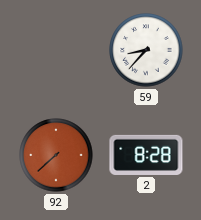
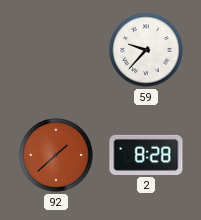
59: 8:37 -> 9:37
92: 7:38 -> 1:38
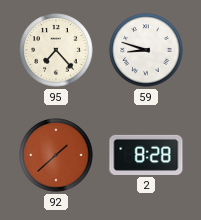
95: none -> 7:23
59: 9:37 -> 8:48
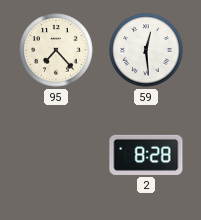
59: 8:48 -> 12:29
92: 1:38 -> none
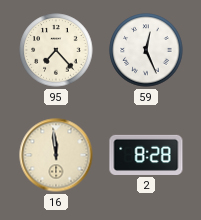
59: 12:29 -> 12:26
16: none -> 11:59
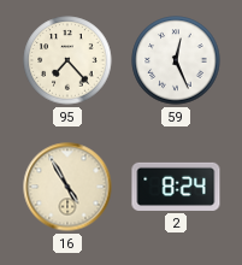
16: 11:59 -> 4:55
2: 8:28 -> 8:24
